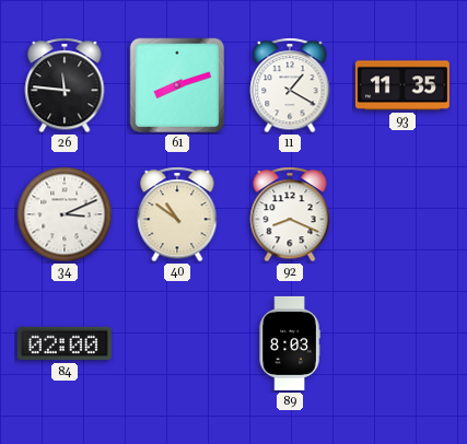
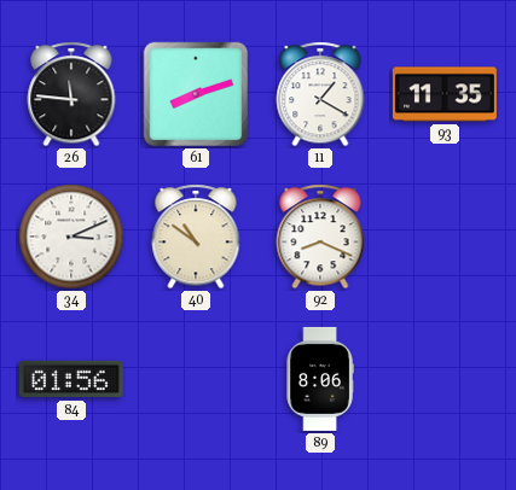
84: 02:00 -> 01:56
89: 8:03 -> 8:06
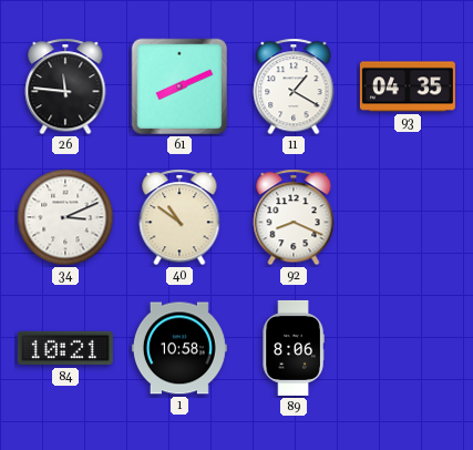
61: 8:12 -> 8:11
93: 11:35 -> 04:35
84: 01:56 -> 10:21
1: none -> 10:58
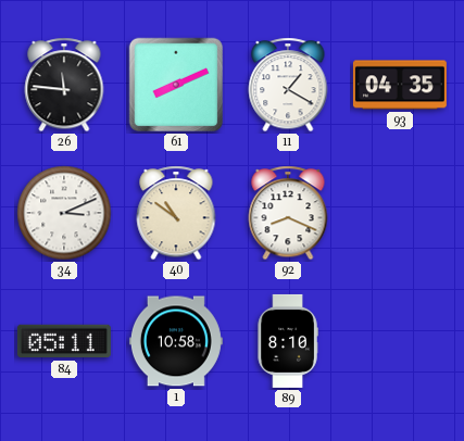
84: 10:21 -> 05:11
89: 8:06 -> 8:10
